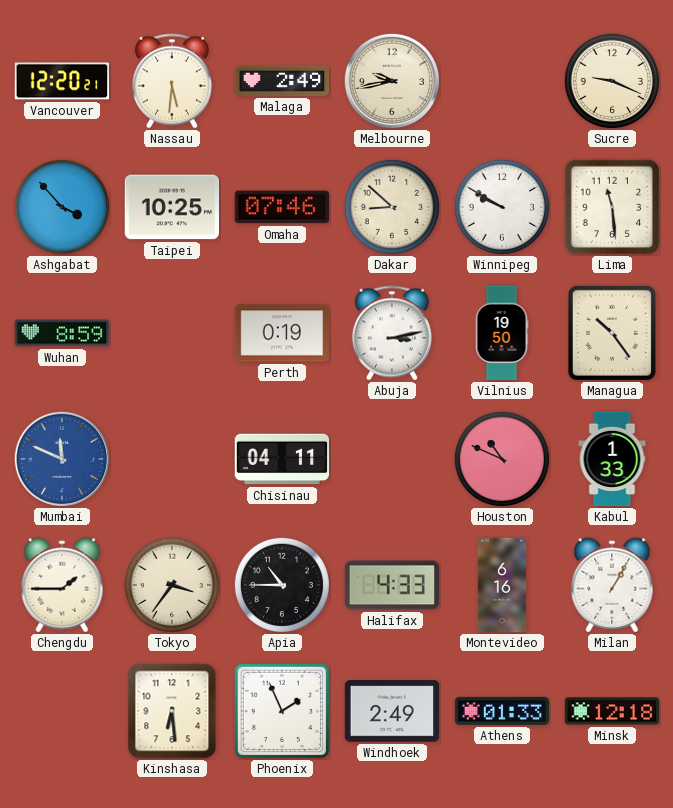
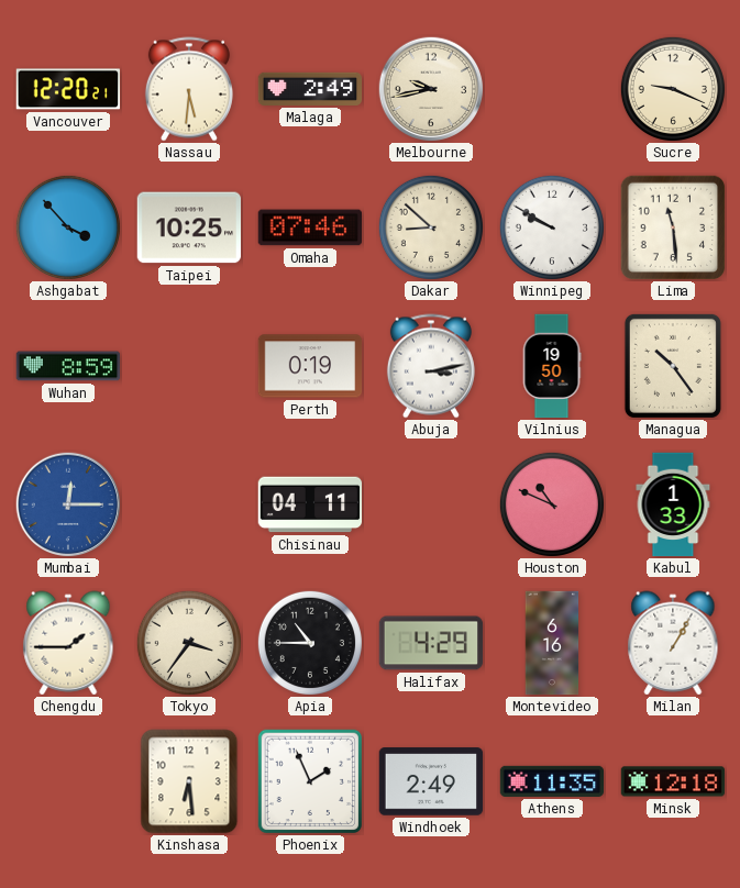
Mumbai: 11:49 -> 12:15
Halifax: 4:33 -> 4:29
Athens: 01:33 -> 11:35
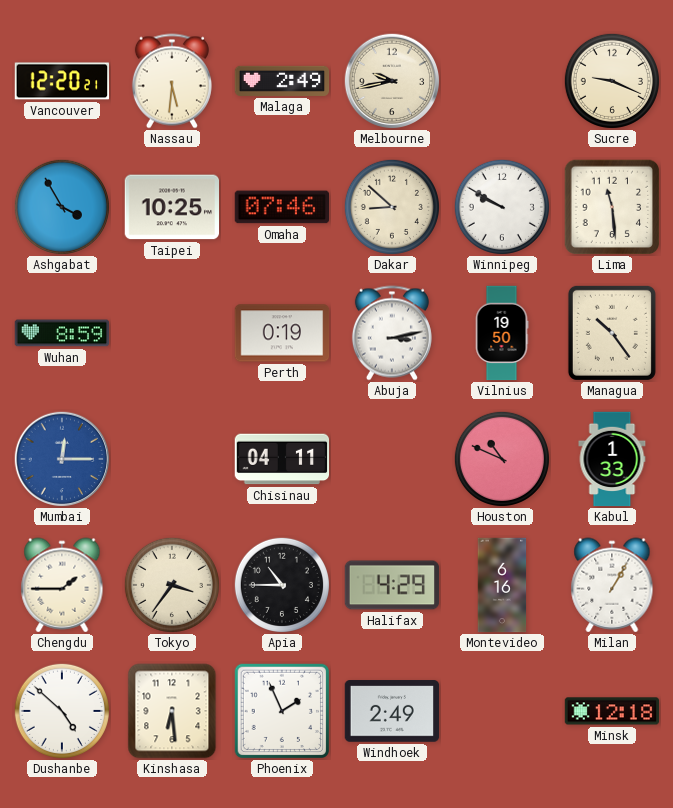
Ashgabat: 3:53 -> 3:55
Dushanbe: none -> 4:52
Athens: 11:35 -> none
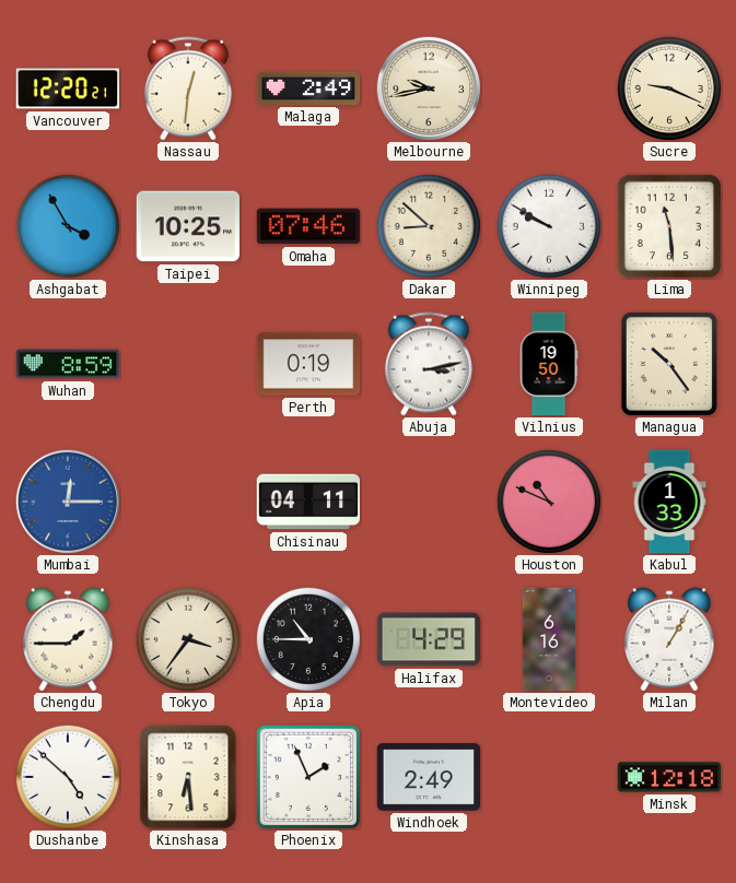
Nassau: 5:31 -> 12:31
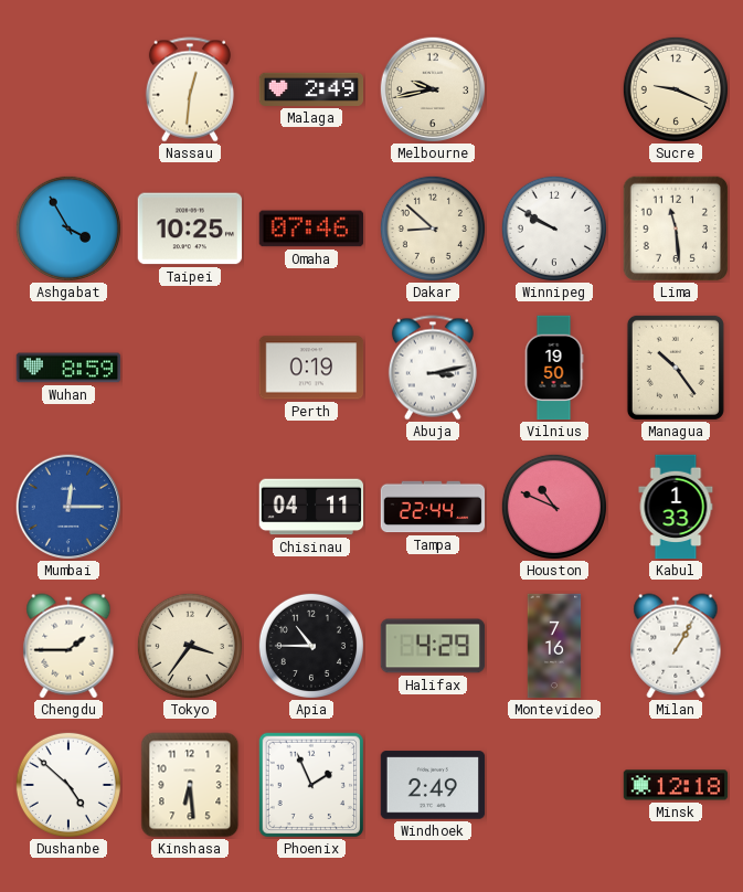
Vancouver: 12:20 -> none
Tampa: none -> 22:44
Montevideo: 6:16 -> 7:16
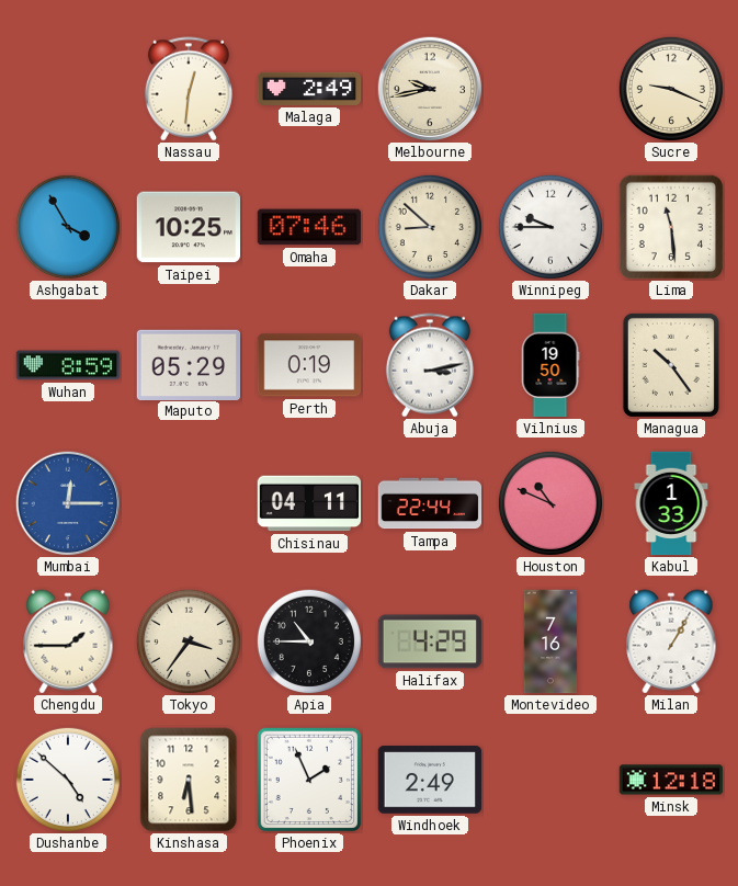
Winnipeg: 9:50 -> 9:45
Maputo: none -> 05:29
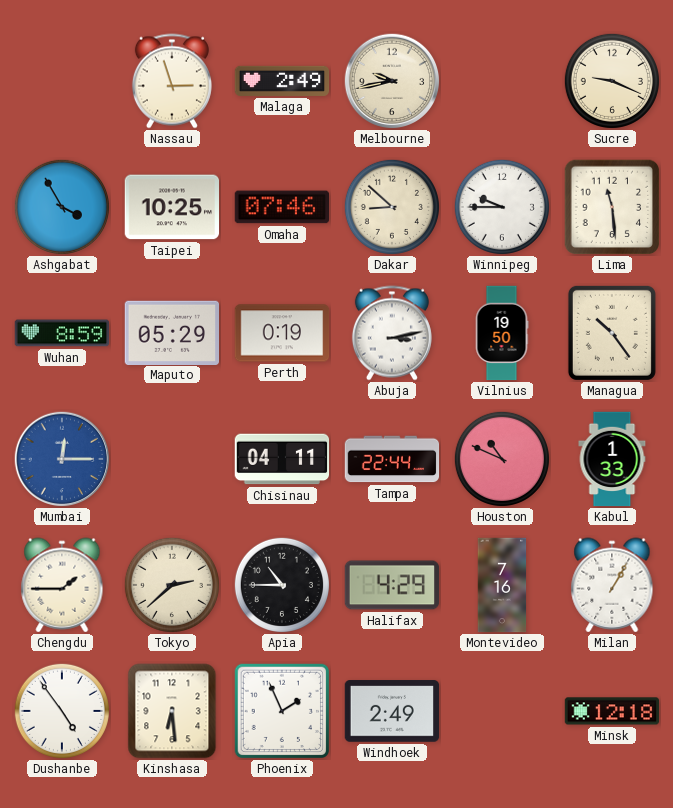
Nassau: 12:31 -> 2:57
Tokyo: 3:36 -> 2:38
Dushanbe: 4:52 -> 4:54
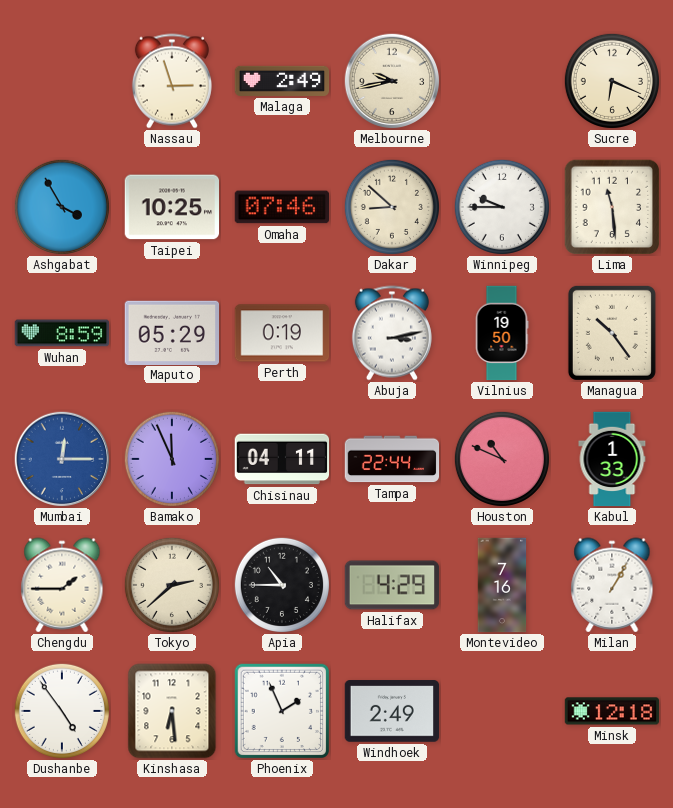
Sucre: 9:19 -> 6:19
Bamako: none -> 11:56
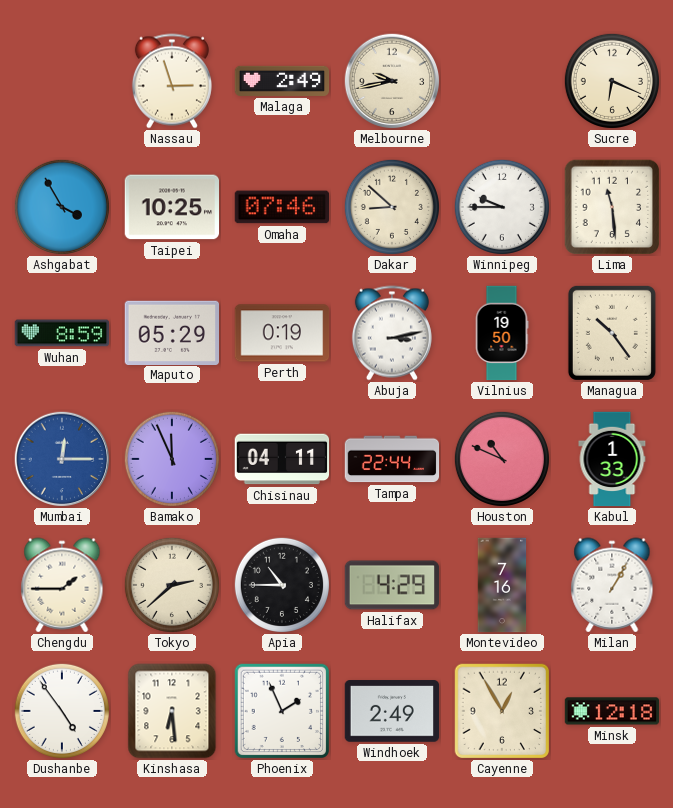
Cayenne: none -> 12:55
